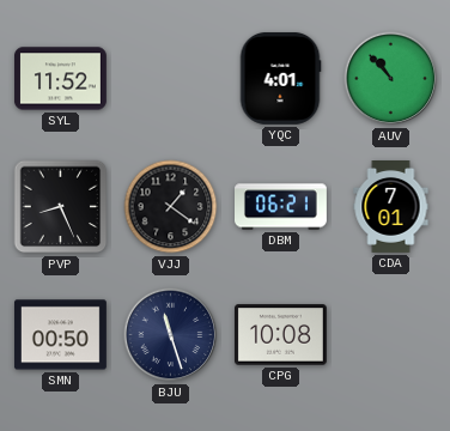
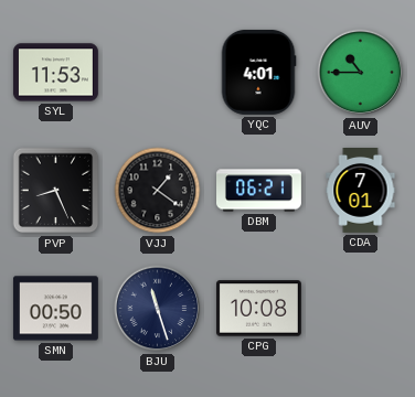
SYL: 11:52 -> 11:53
AUV: 10:53 -> 10:45
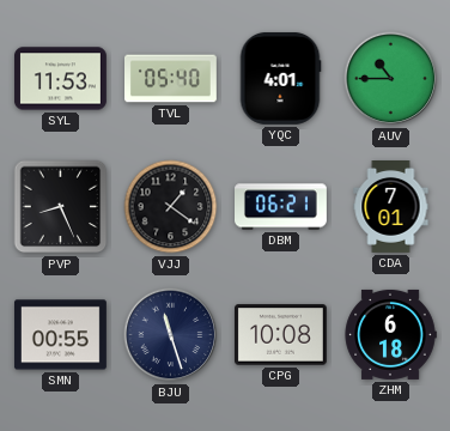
TVL: none -> 05:40
SMN: 00:50 -> 00:55
ZHM: none -> 6:18
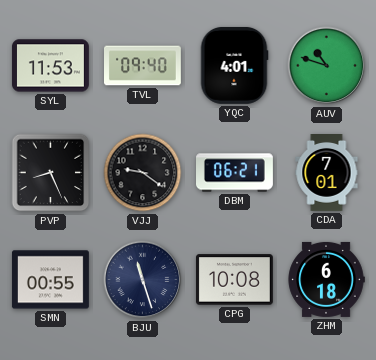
TVL: 05:40 -> 09:40
AUV: 10:45 -> 10:48
VJJ: 1:21 -> 9:21
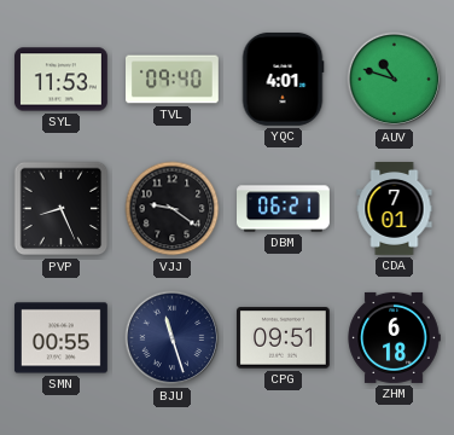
CPG: 10:08 -> 09:51
